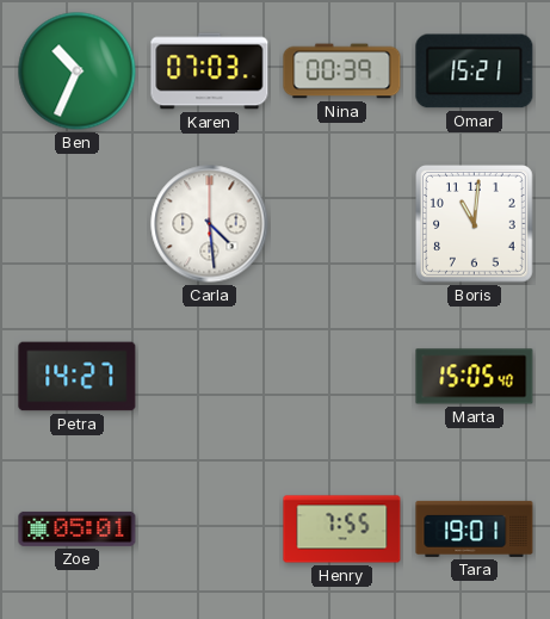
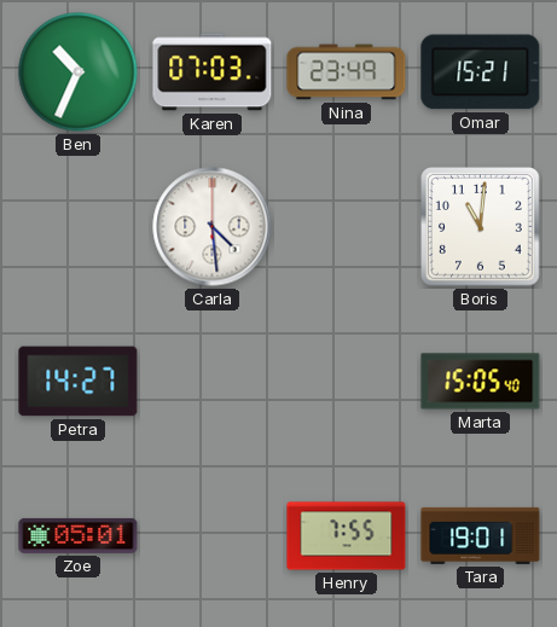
Nina: 00:39 -> 23:49
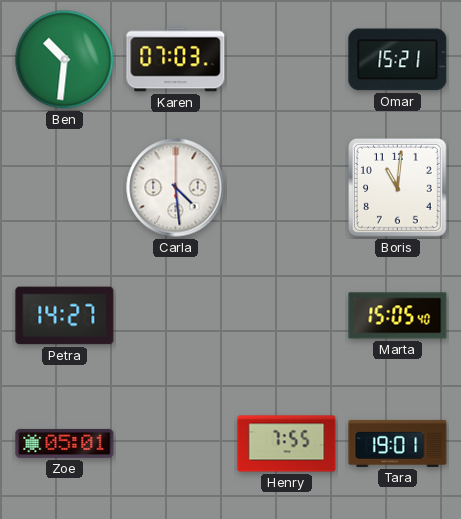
Ben: 10:34 -> 10:31
Nina: 23:49 -> none
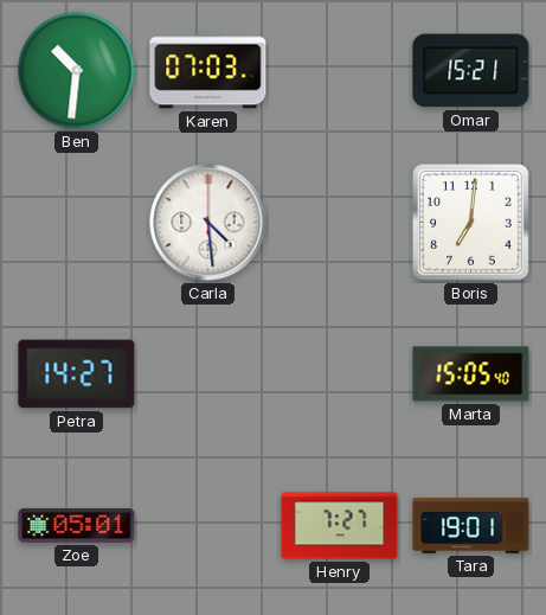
Boris: 11:01 -> 7:01
Henry: 7:55 -> 7:27
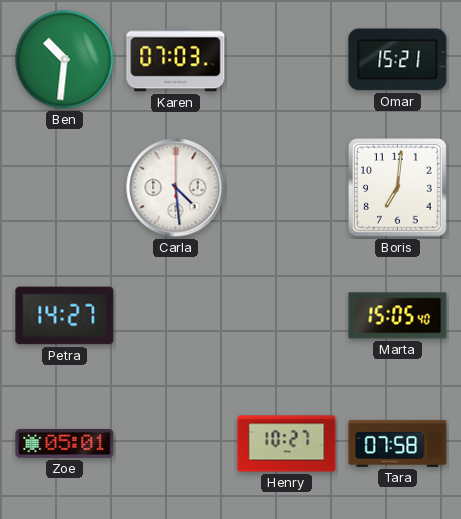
Henry: 7:27 -> 10:27
Tara: 19:01 -> 07:58
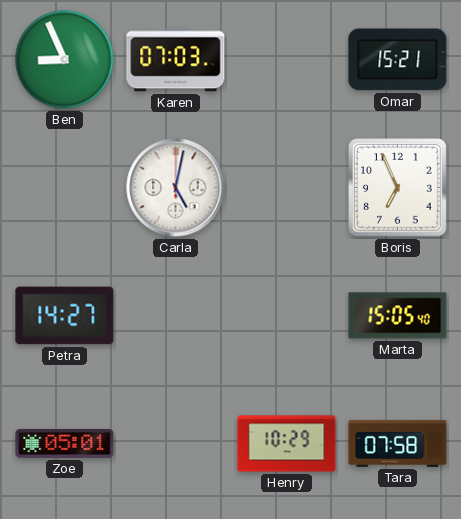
Ben: 10:31 -> 8:56
Carla: 4:29 -> 5:02
Boris: 7:01 -> 6:56
Henry: 10:27 -> 10:29
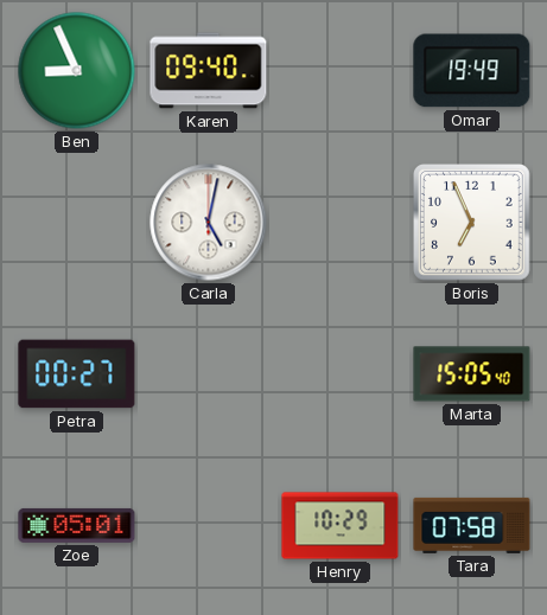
Karen: 07:03 -> 09:40
Omar: 15:21 -> 19:49
Petra: 14:27 -> 00:27
